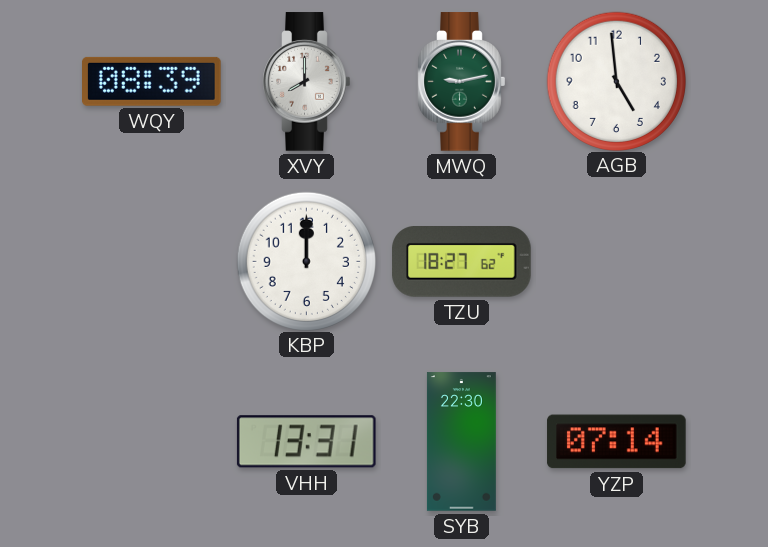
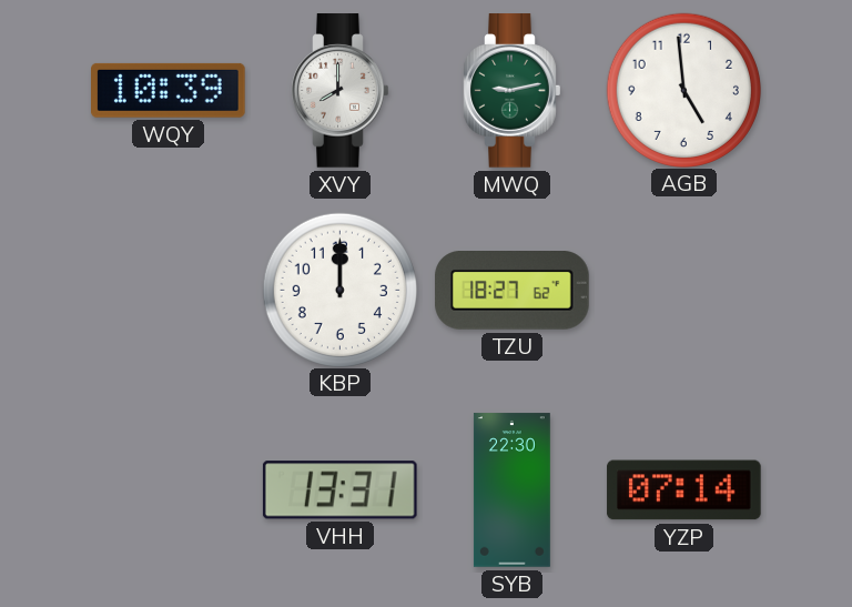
WQY: 08:39 -> 10:39
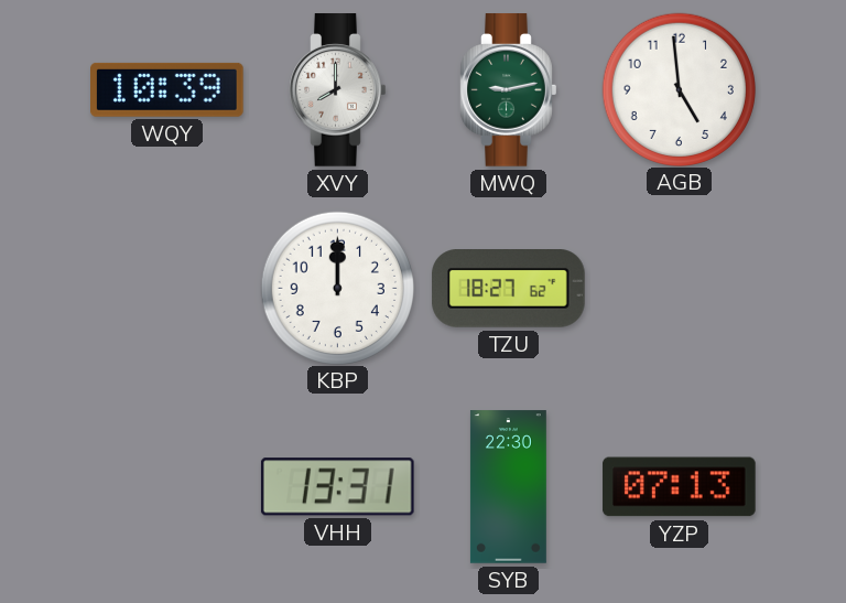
YZP: 07:14 -> 07:13
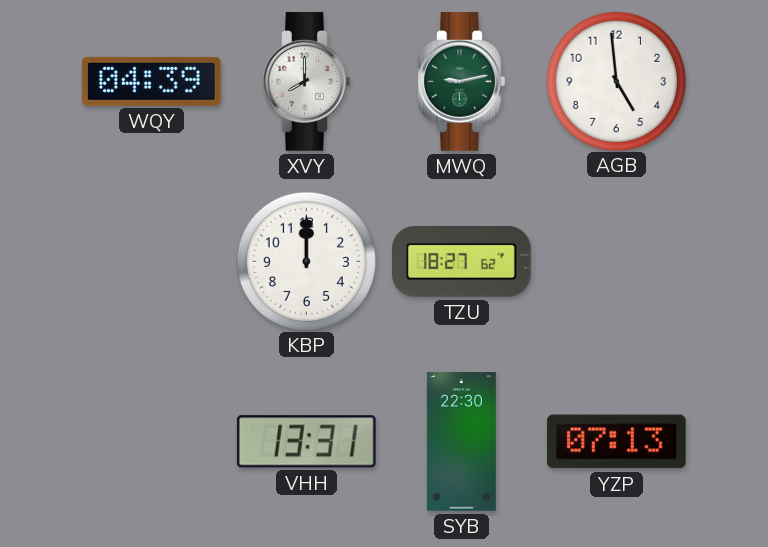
WQY: 10:39 -> 04:39
